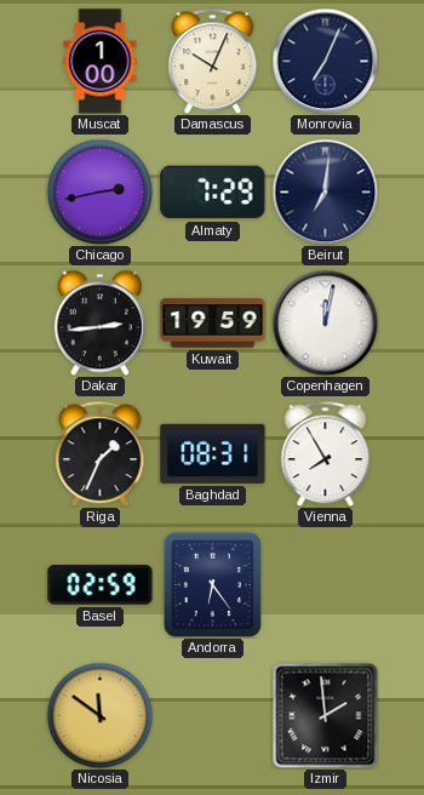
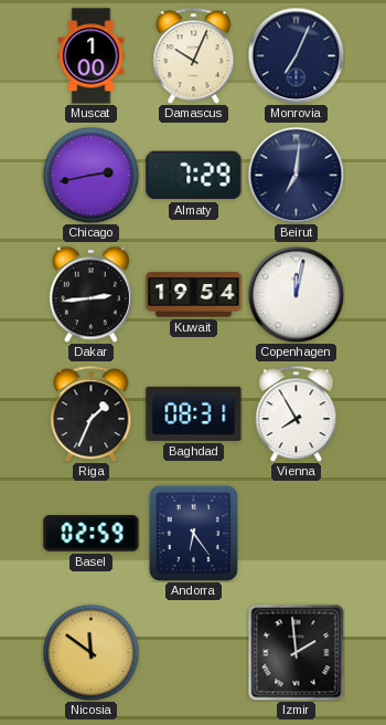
Kuwait: 19:59 -> 19:54
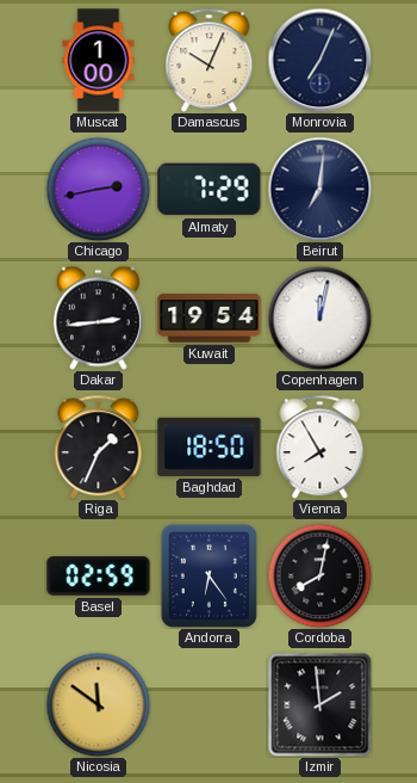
Baghdad: 08:31 -> 18:50
Cordoba: none -> 8:02
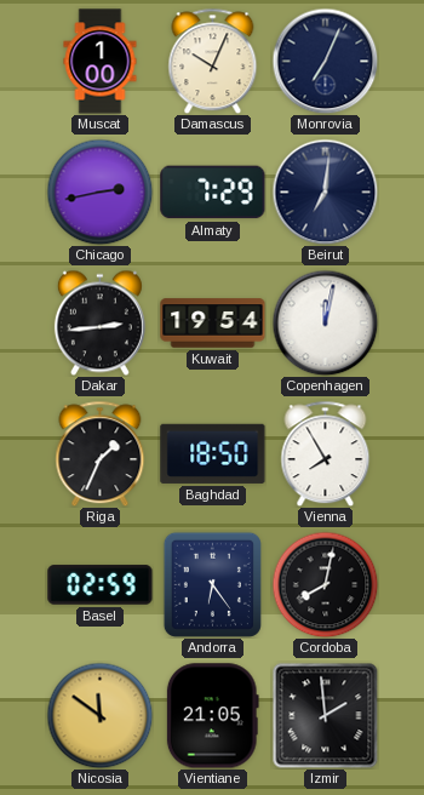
Vientiane: none -> 21:05
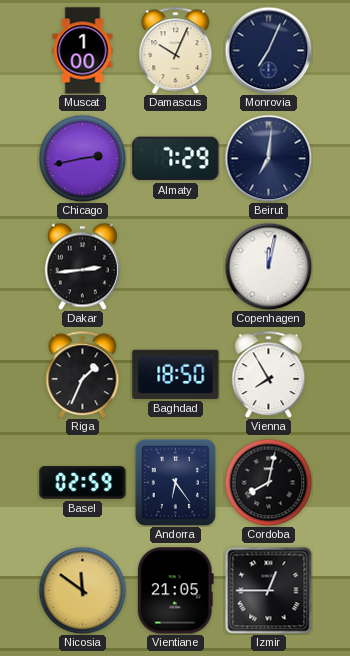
Kuwait: 19:54 -> none
Izmir: 1:59 -> 12:45
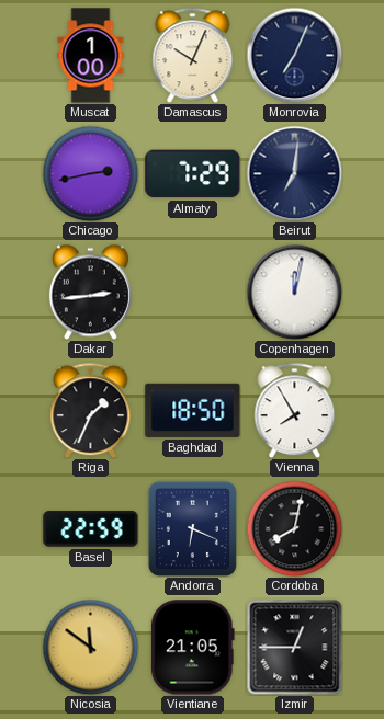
Basel: 02:59 -> 22:59
Andorra: 6:24 -> 6:19
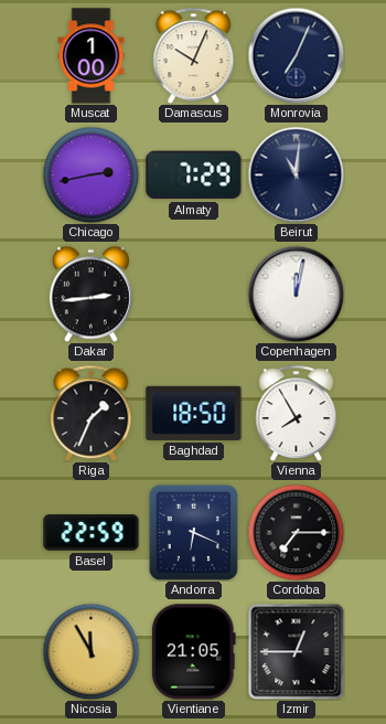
Beirut: 7:01 -> 11:01
Cordoba: 8:02 -> 7:15
Nicosia: 11:51 -> 11:55
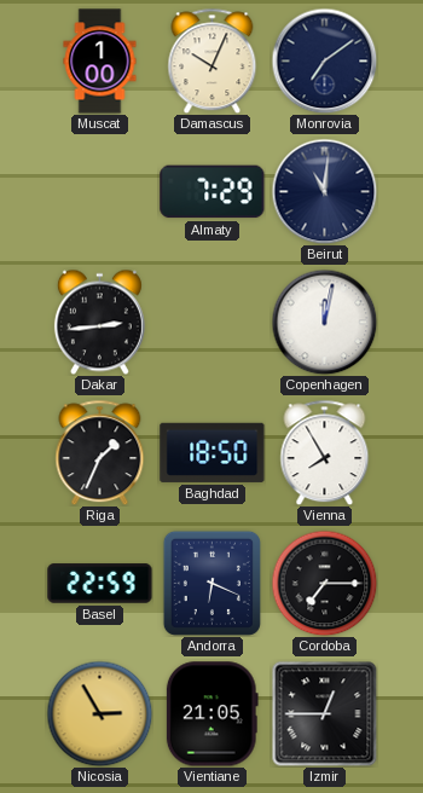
Monrovia: 7:04 -> 7:09
Chicago: 2:43 -> none
Nicosia: 11:55 -> 2:55
